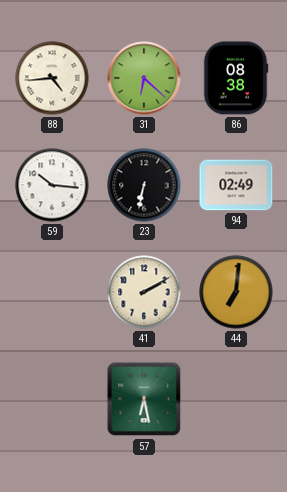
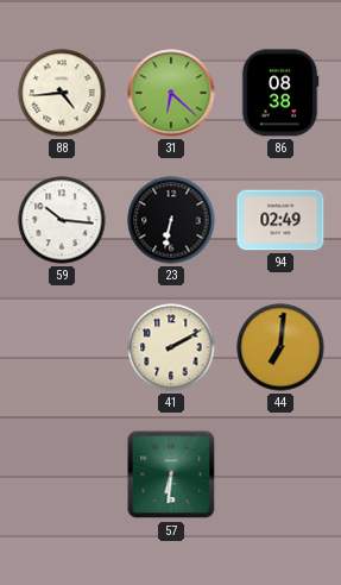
57: 6:28 -> 6:31
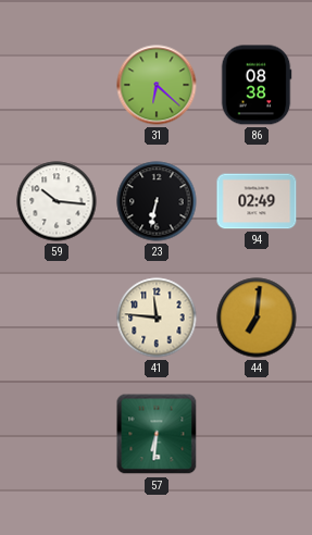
88: 4:44 -> none
41: 2:10 -> 11:46
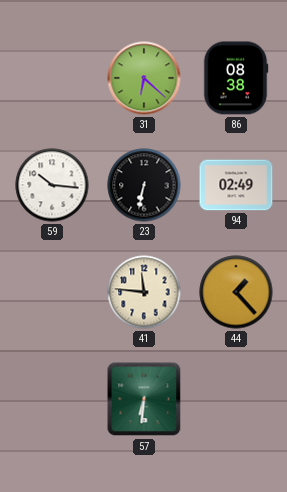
44: 7:01 -> 1:23
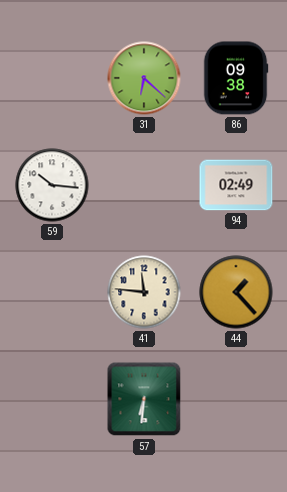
86: 08:38 -> 09:38
23: 6:32 -> none
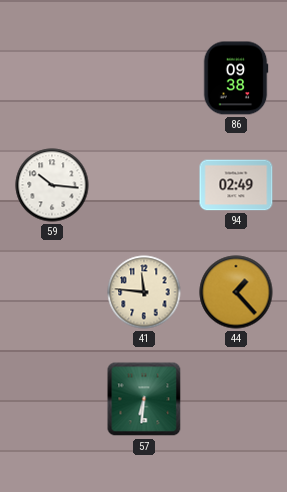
31: 6:22 -> none
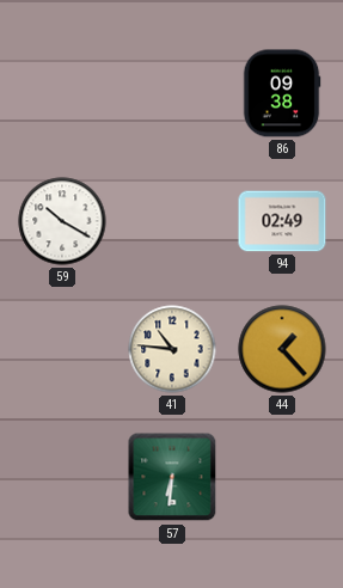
59: 10:16 -> 10:20
41: 11:46 -> 10:46
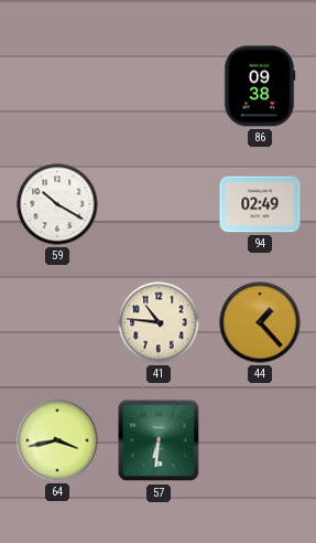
64: none -> 3:43
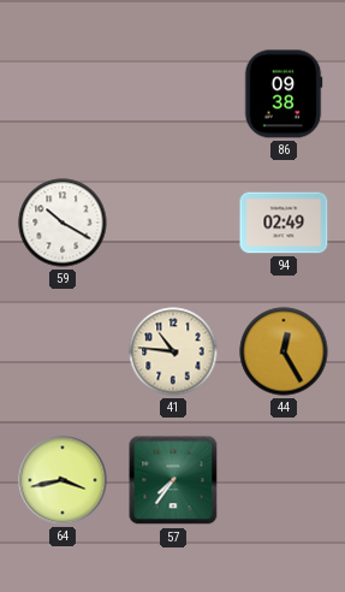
44: 1:23 -> 12:25
57: 6:31 -> 7:36
